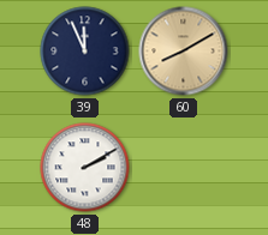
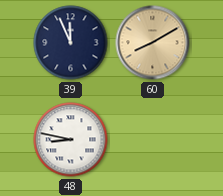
48: 2:10 -> 8:47
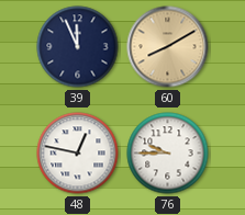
48: 8:47 -> 12:47
76: none -> 9:45
